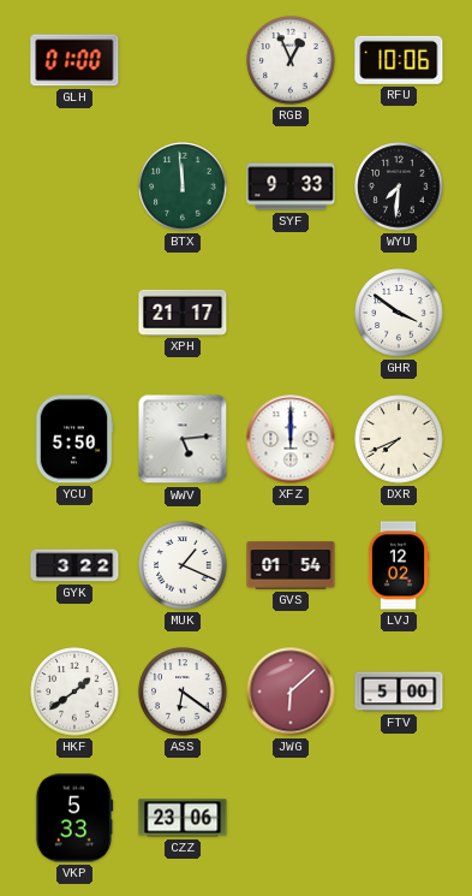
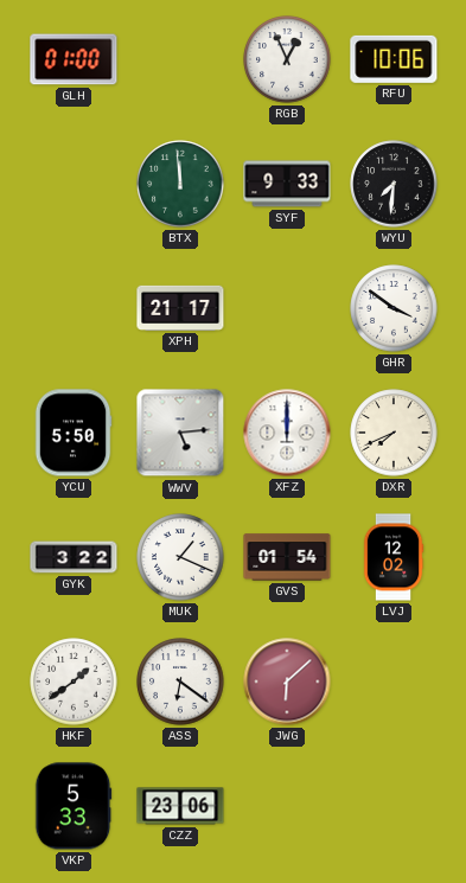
FTV: 5:00 -> none
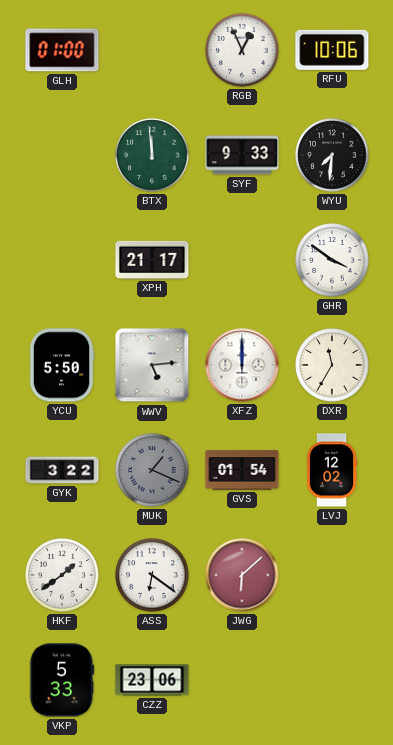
DXR: 7:41 -> 11:35
MUK dial: white -> grey
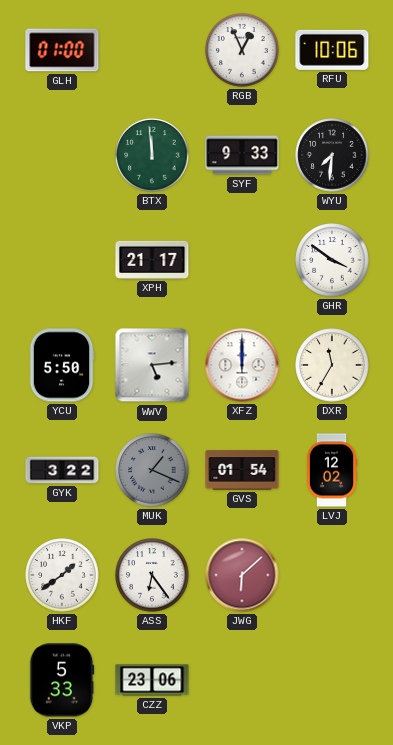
ASS: 6:21 -> 6:24
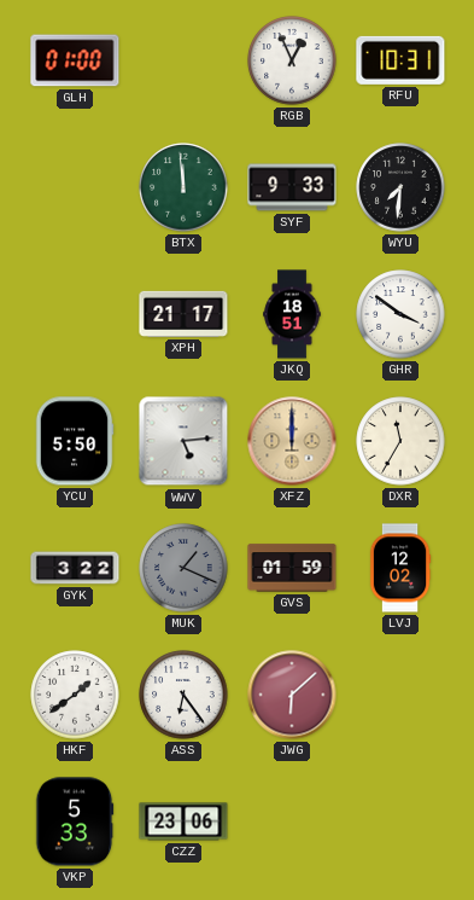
RFU: 10:06 -> 10:31
JKQ: none -> 18:51
XFZ dial: white -> champagne
GVS: 01:54 -> 01:59
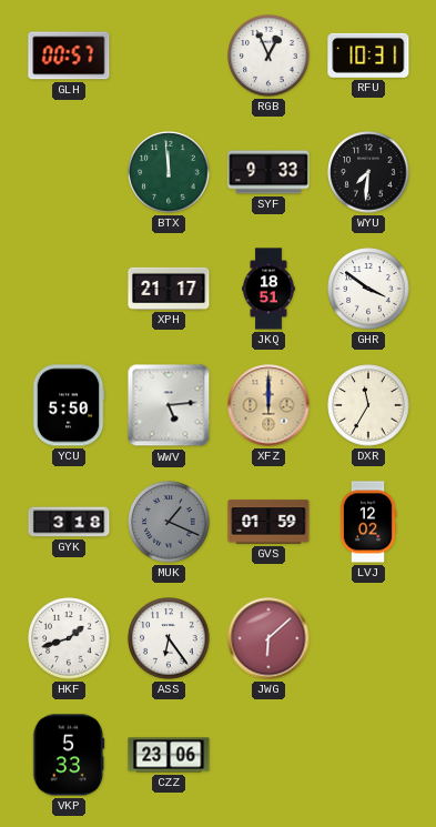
GLH: 01:00 -> 00:57
GYK: 3:22 -> 3:18
HKF: 1:39 -> 1:42
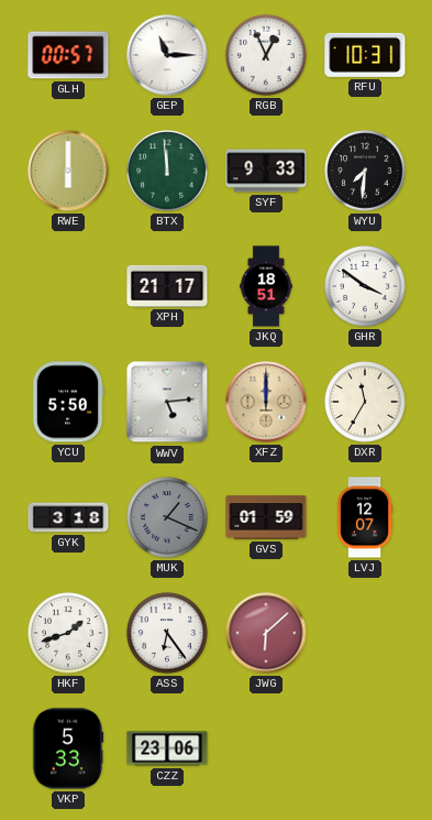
GEP: none -> 11:15
RWE: none -> 6:00
LVJ: 12:02 -> 12:07
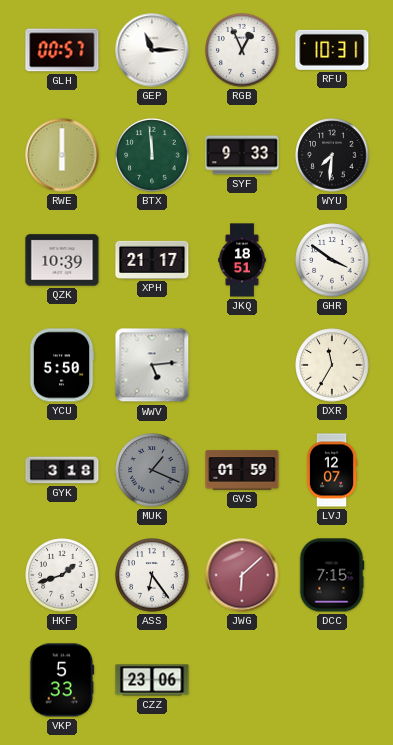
QZK: none -> 10:39
XFZ: 12:00 -> none
DCC: none -> 7:15
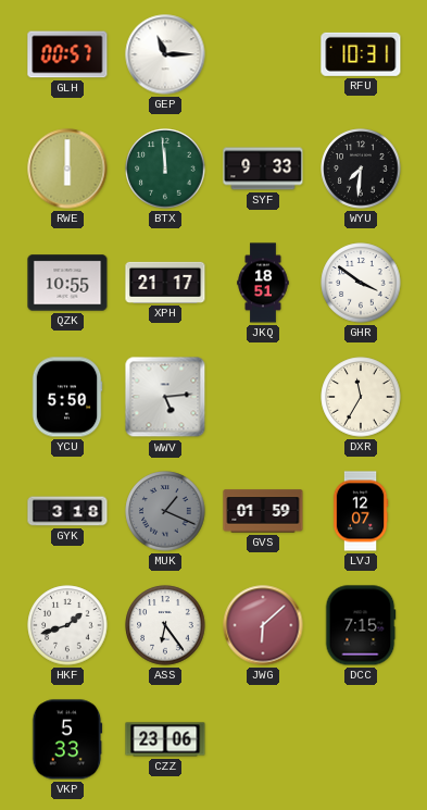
RGB: 12:56 -> none
QZK: 10:39 -> 10:55
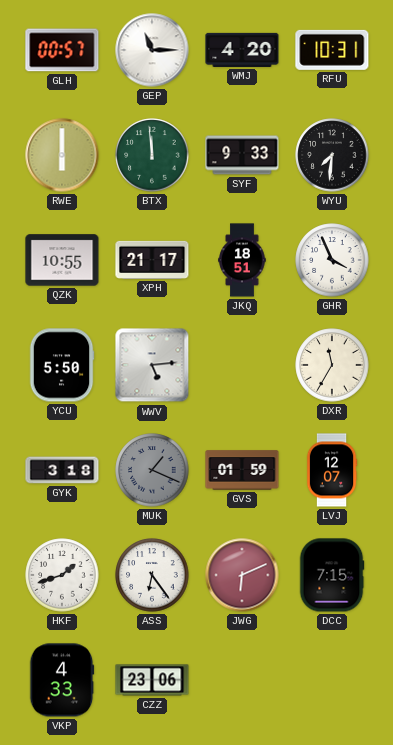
WMJ: none -> 4:20
GHR: 3:51 -> 3:56
JWG: 6:08 -> 6:11
VKP: 5:33 -> 4:33
